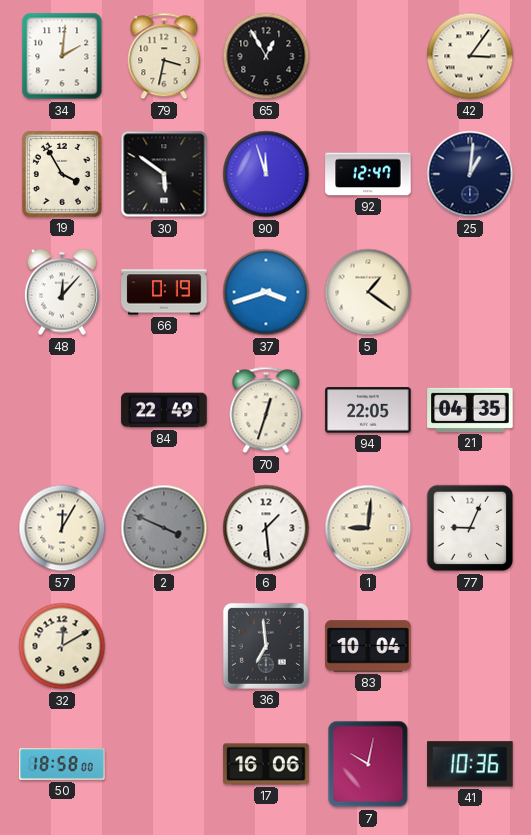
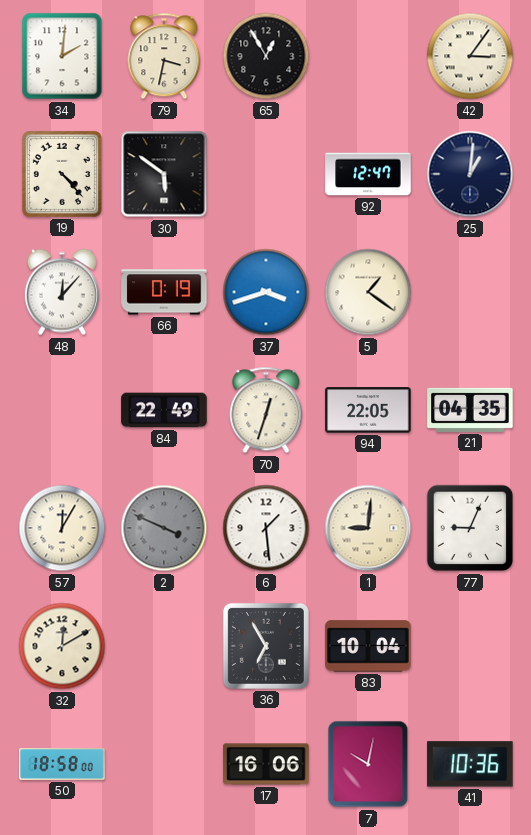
19: 3:55 -> 4:23
90: 11:57 -> none
36: 6:59 -> 6:55
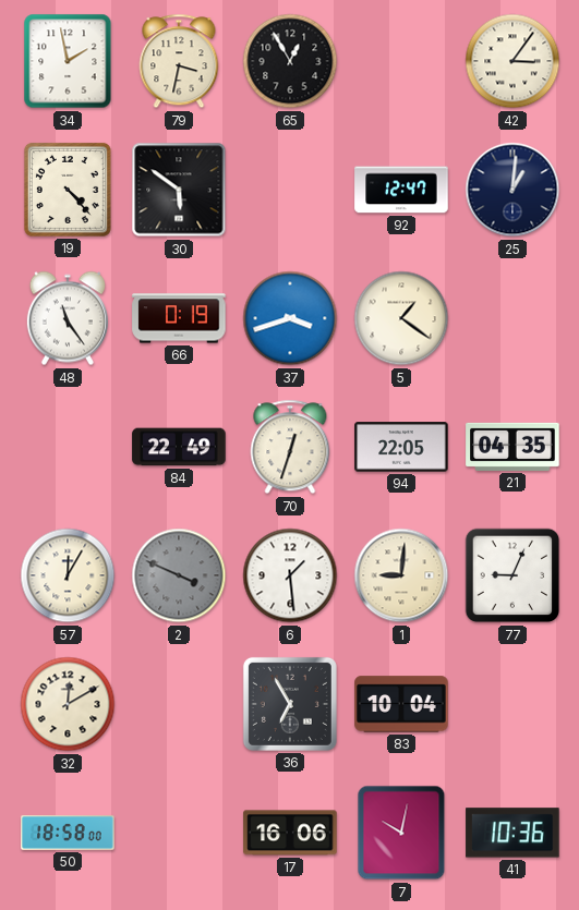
34: 2:01 -> 1:58
48: 12:07 -> 11:24
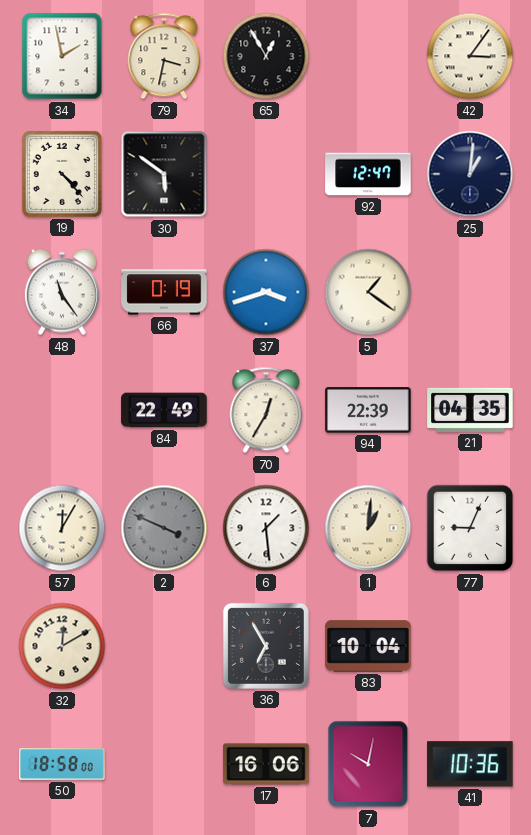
70: 12:33 -> 12:35
94: 22:05 -> 22:39
1: 9:01 -> 1:01
